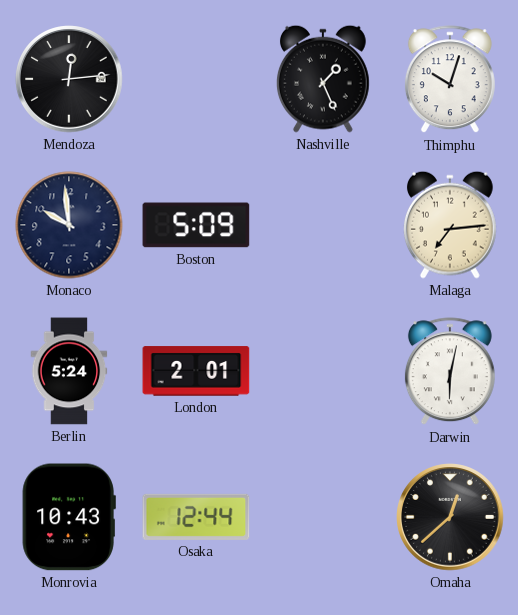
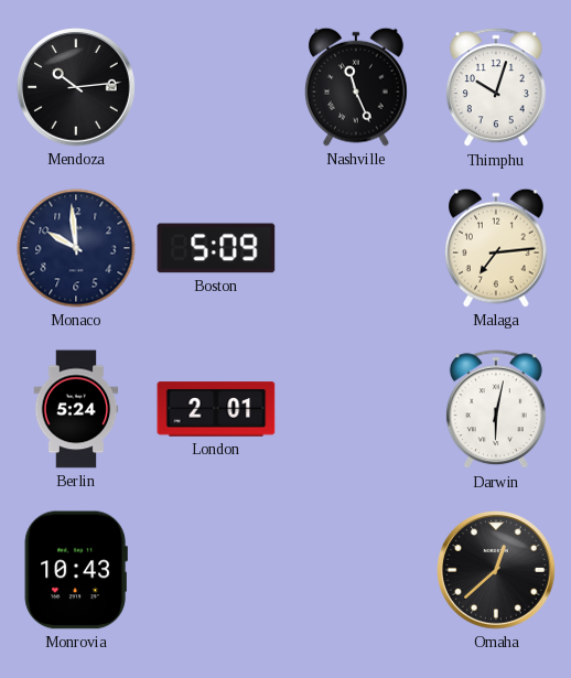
Mendoza: 12:14 -> 10:14
Nashville: 1:26 -> 11:26
Osaka: 12:44 -> none
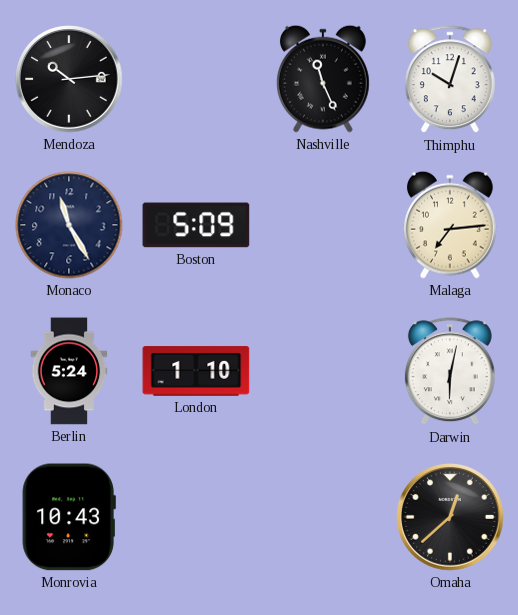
Monaco: 9:59 -> 11:25
London: 2:01 -> 1:10
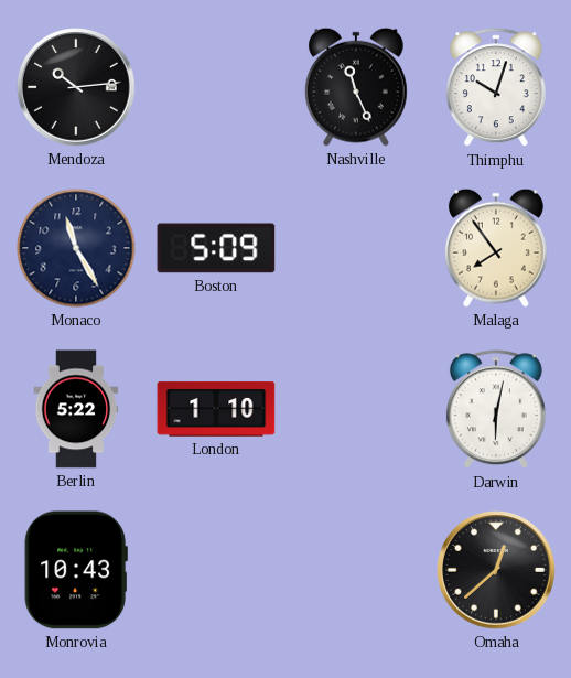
Malaga: 7:14 -> 7:54
Berlin: 5:24 -> 5:22
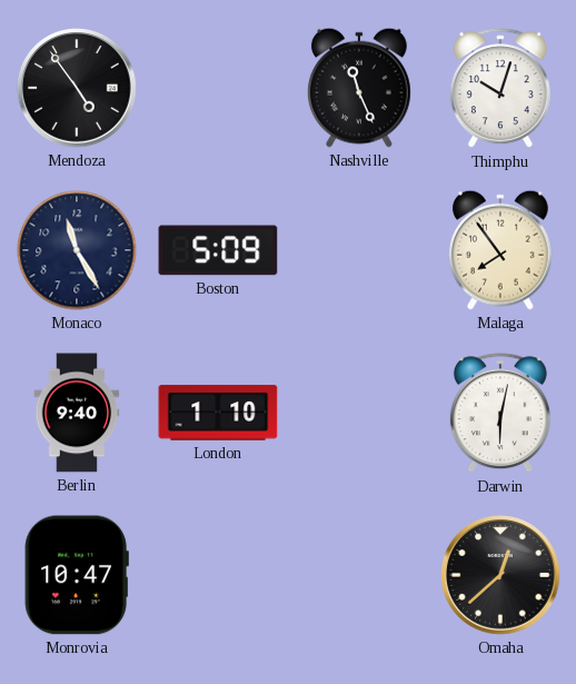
Mendoza: 10:14 -> 4:54
Berlin: 5:22 -> 9:40
Monrovia: 10:43 -> 10:47
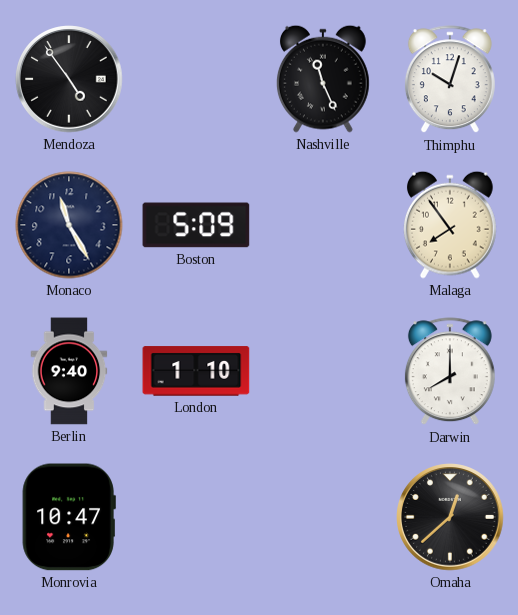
Darwin: 6:02 -> 8:00
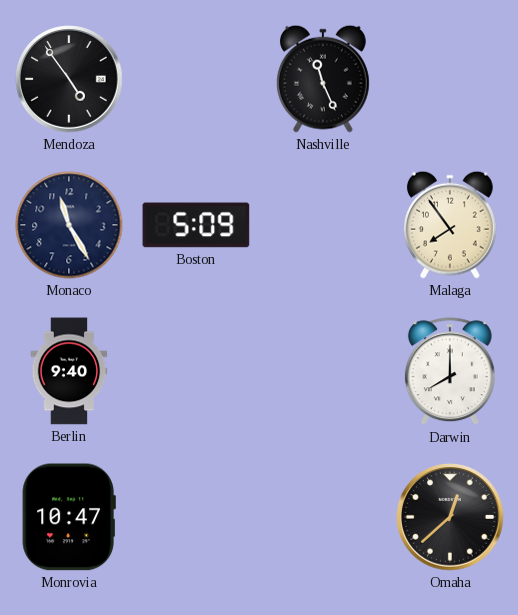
Thimphu: 10:03 -> none
London: 1:10 -> none
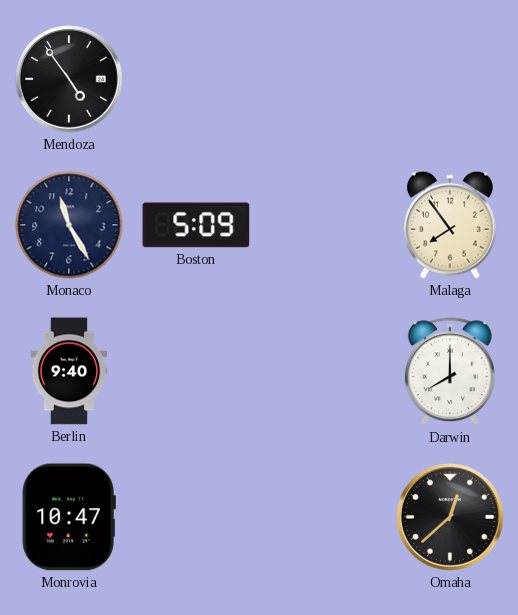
Nashville: 11:26 -> none
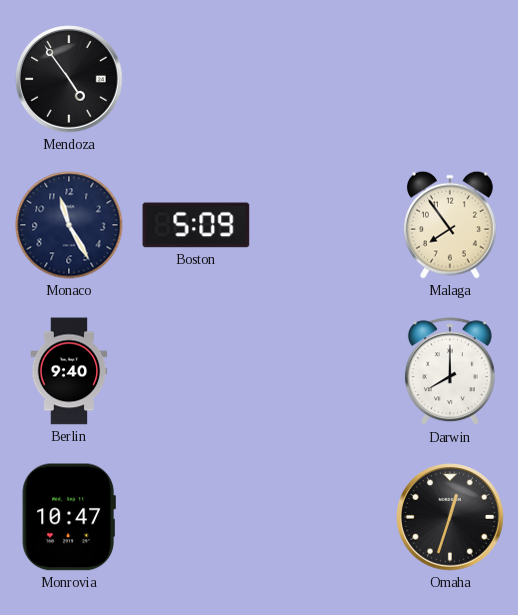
Omaha: 12:38 -> 12:33
